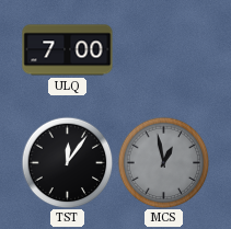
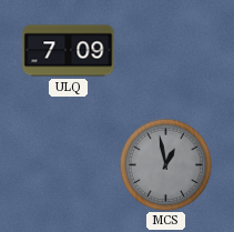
ULQ: 7:00 -> 7:09
TST: 12:06 -> none
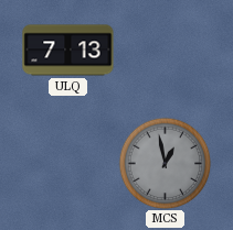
ULQ: 7:09 -> 7:13
